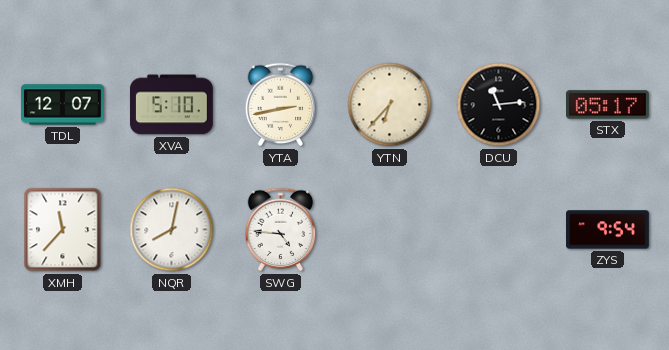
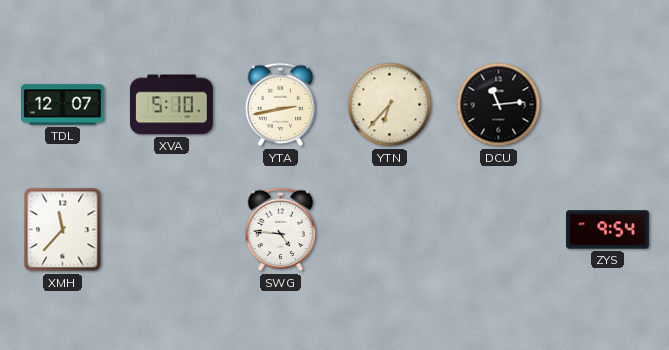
STX: 05:17 -> none
NQR: 8:02 -> none
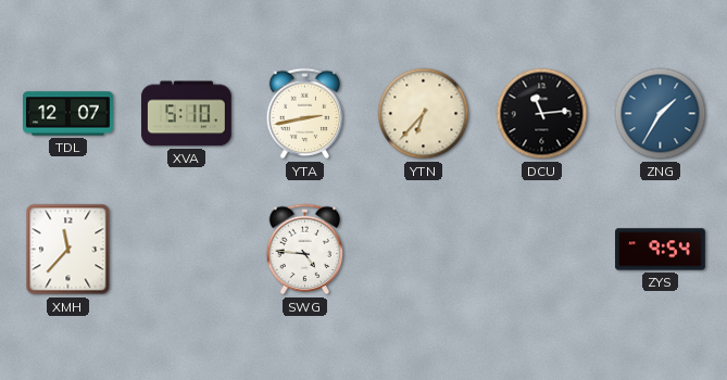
ZNG: none -> 1:35
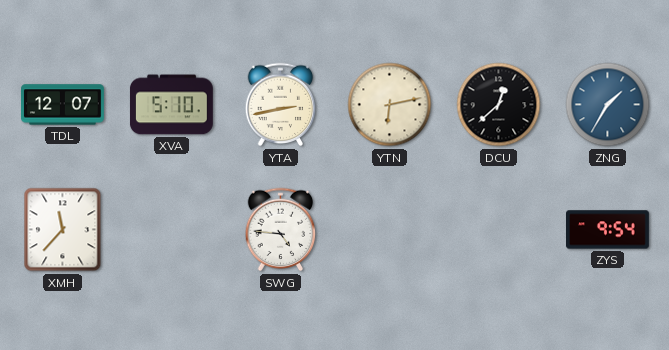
YTN: 6:37 -> 6:13
DCU: 11:14 -> 12:38
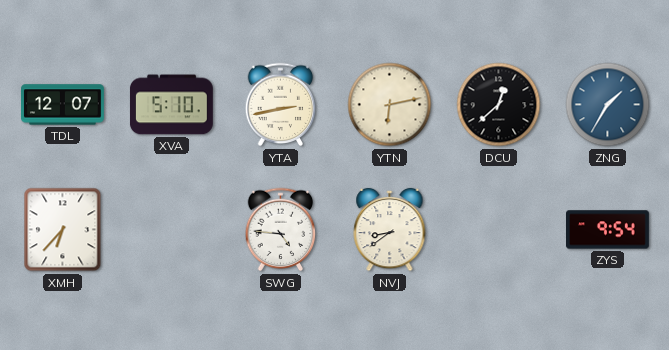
XMH: 11:37 -> 6:37
NVJ: none -> 8:39
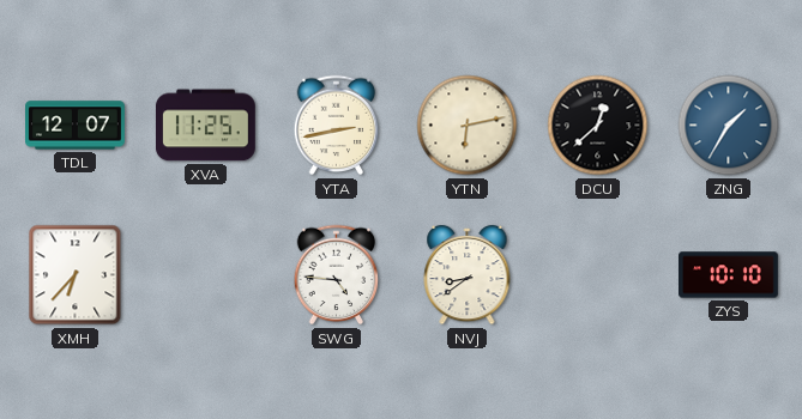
XVA: 5:10 -> 11:25
ZYS: 9:54 -> 10:10
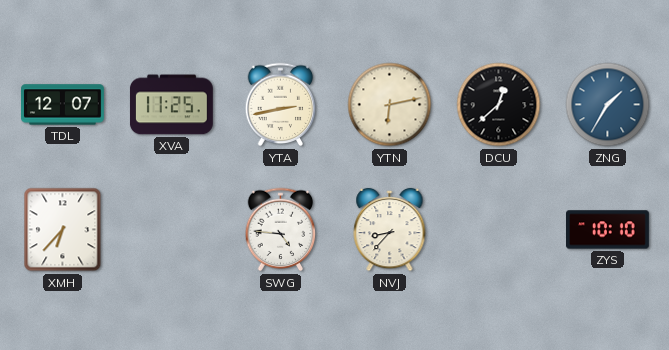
NVJ: 8:39 -> 8:37
